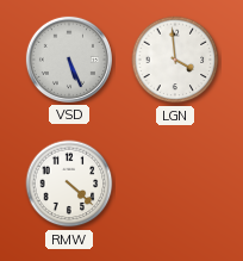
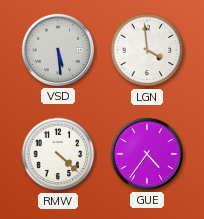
VSD: 5:26 -> 5:29
GUE: none -> 4:36
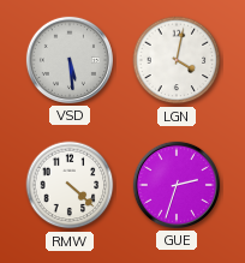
LGN: 3:59 -> 4:02
GUE: 4:36 -> 2:33
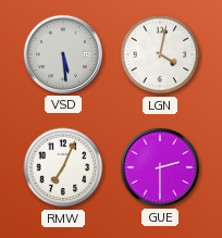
RMW: 4:22 -> 7:04
GUE: 2:33 -> 2:30
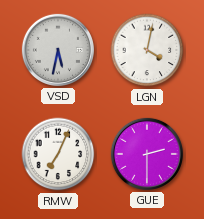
VSD: 5:29 -> 5:32
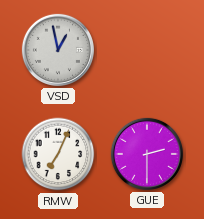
VSD: 5:32 -> 12:58
LGN: 4:02 -> none
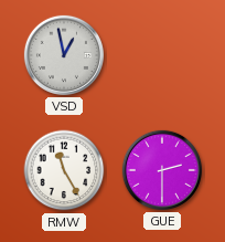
RMW: 7:04 -> 11:25
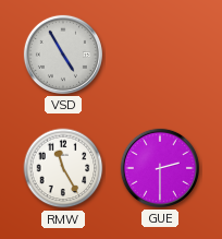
VSD: 12:58 -> 4:55
